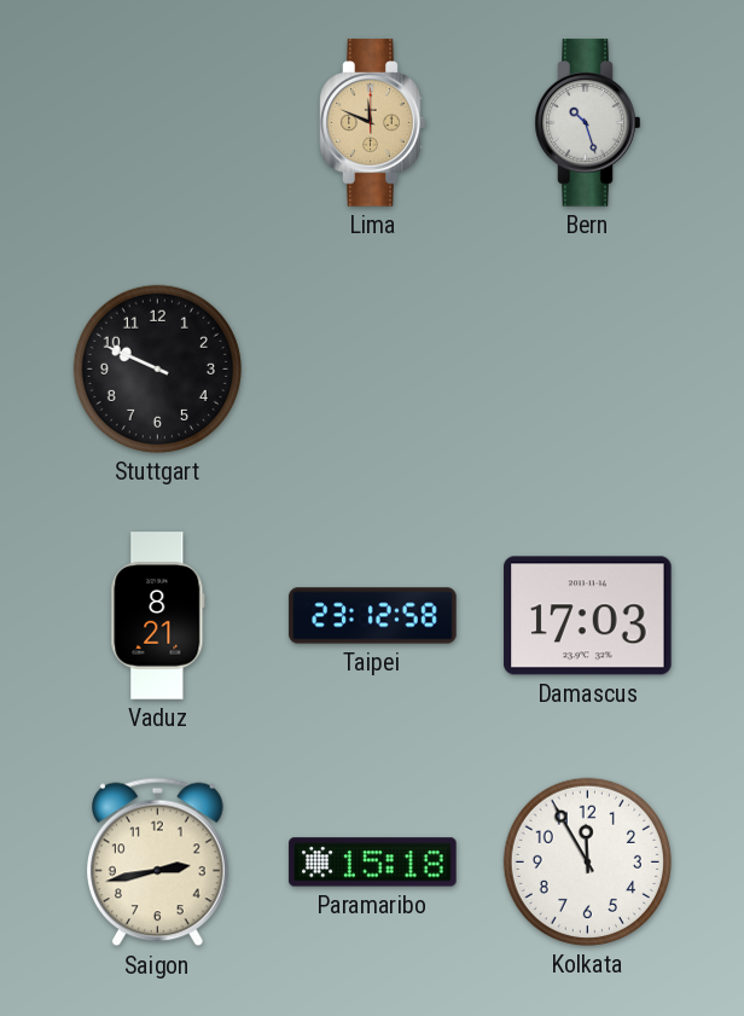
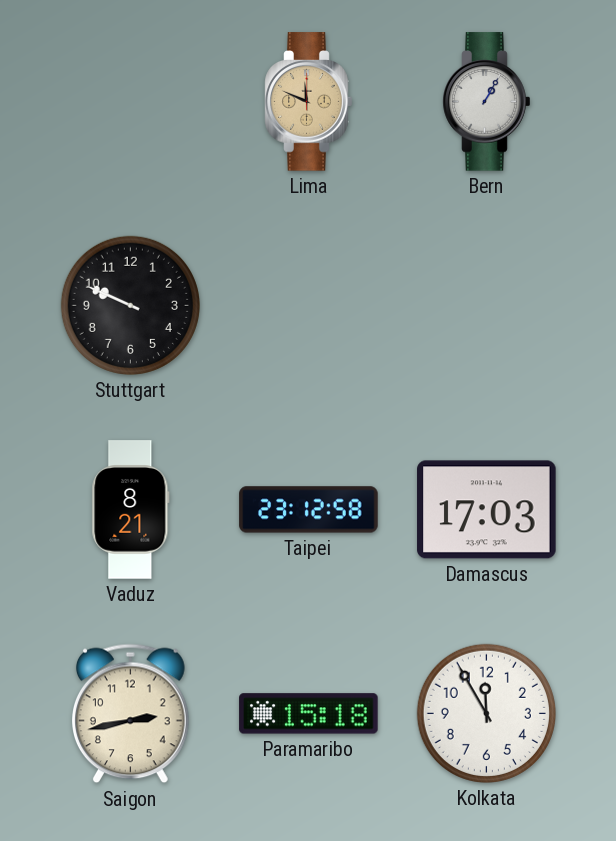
Bern: 10:27 -> 1:05
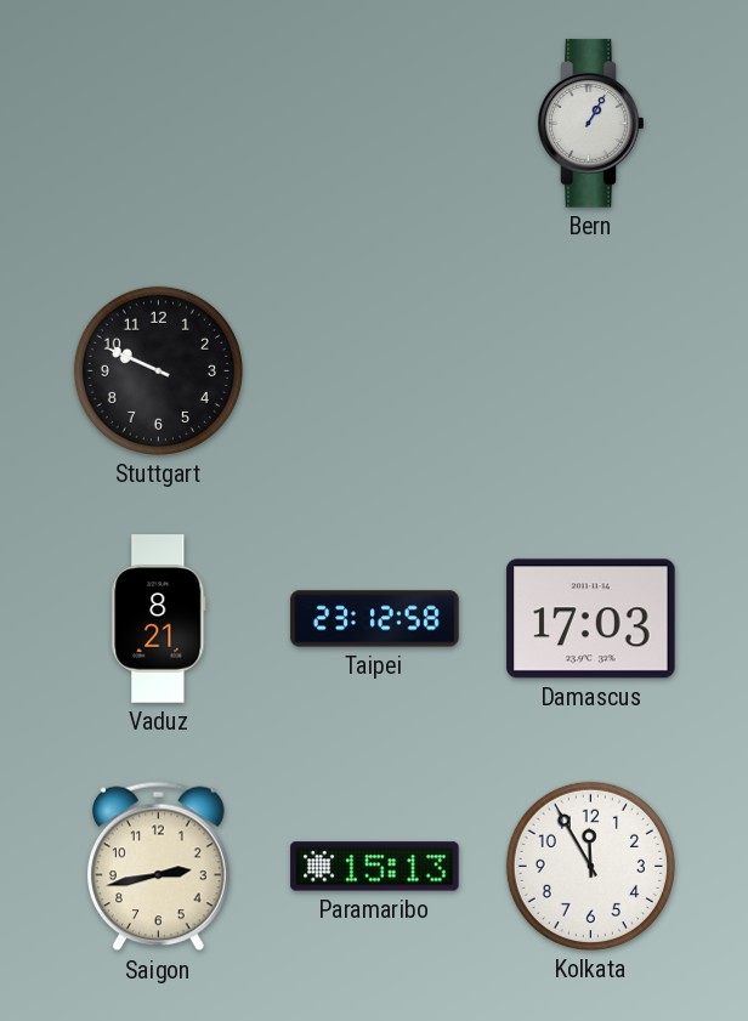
Lima: 11:49 -> none
Paramaribo: 15:18 -> 15:13
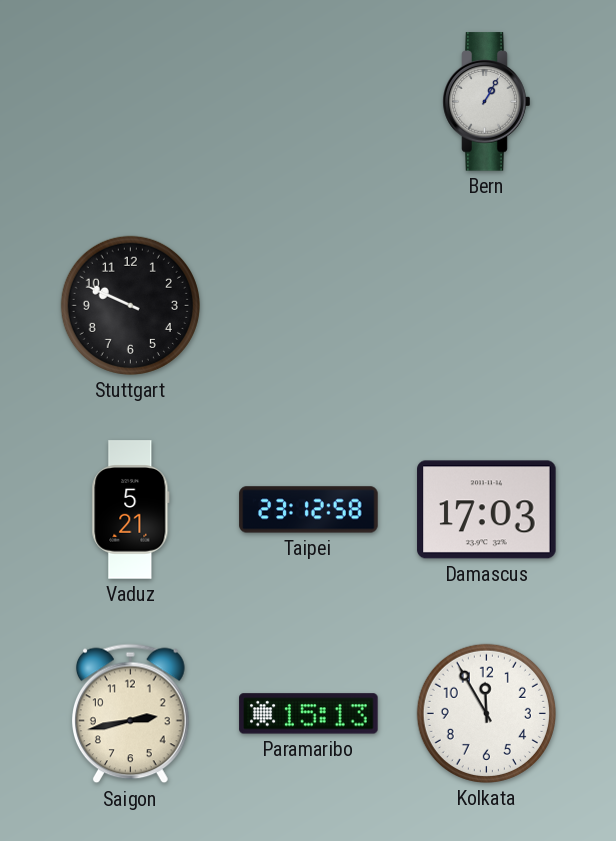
Vaduz: 8:21 -> 5:21
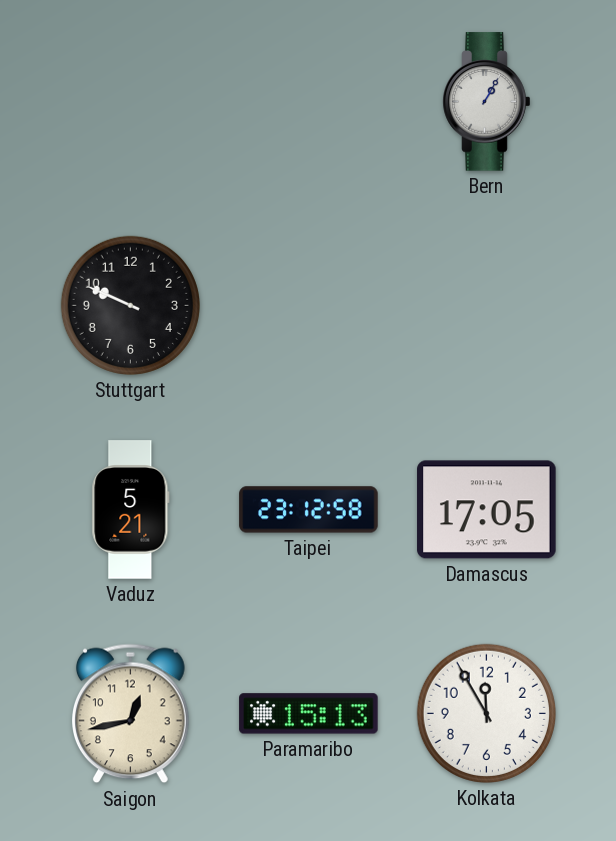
Damascus: 17:03 -> 17:05
Saigon: 2:43 -> 12:43
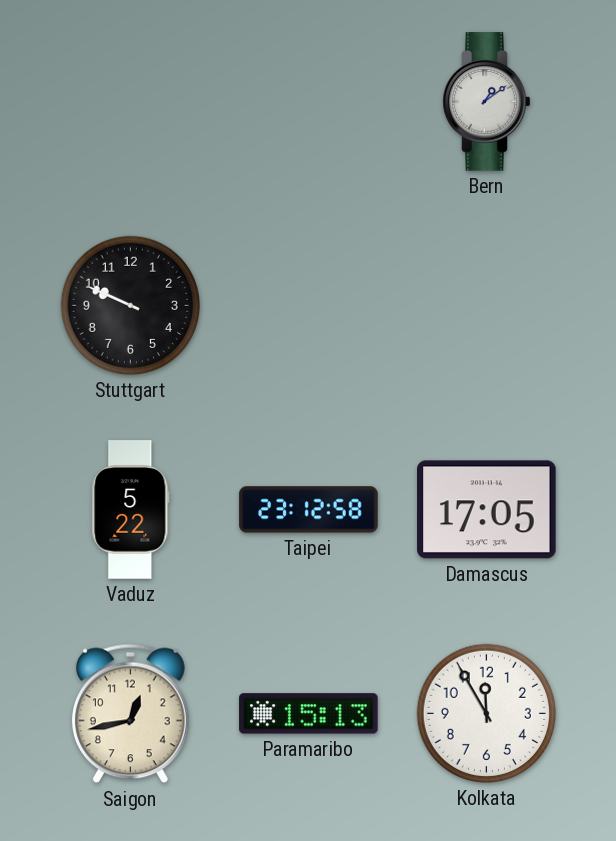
Bern: 1:05 -> 1:09
Vaduz: 5:21 -> 5:22
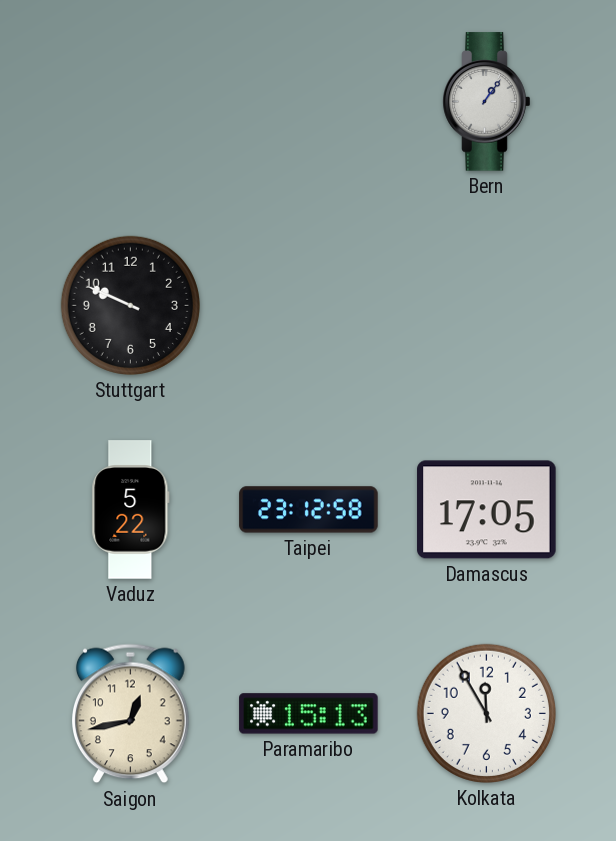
Bern: 1:09 -> 1:06
